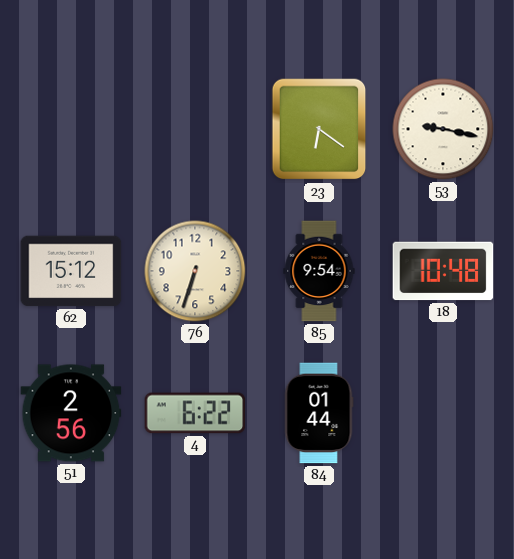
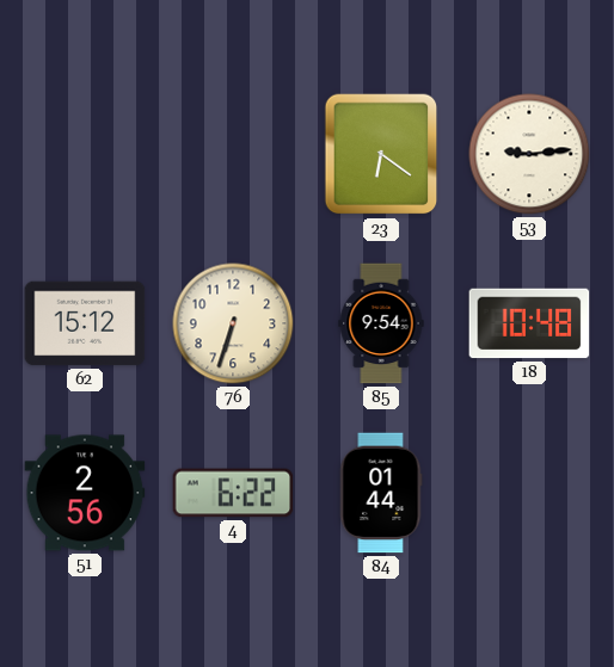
53: 9:17 -> 9:14
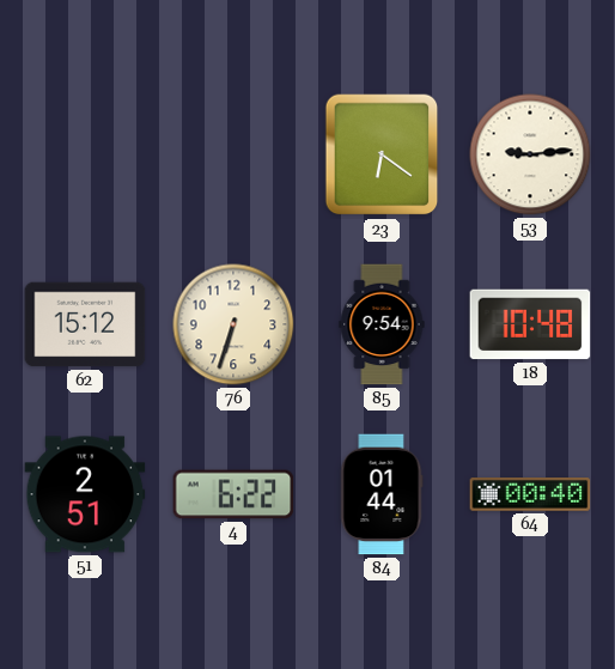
51: 2:56 -> 2:51
64: none -> 00:40
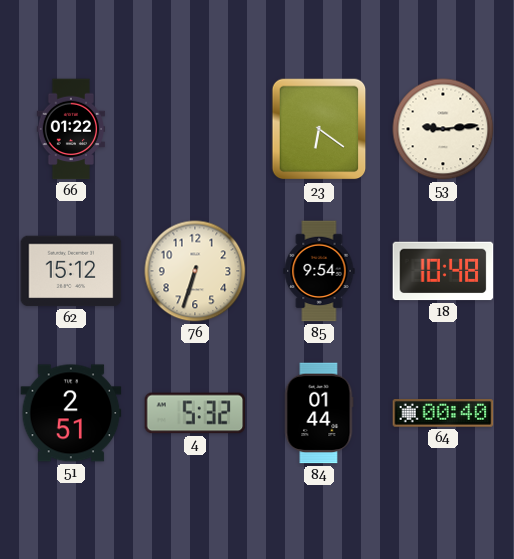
66: none -> 01:22
4: 6:22 -> 5:32
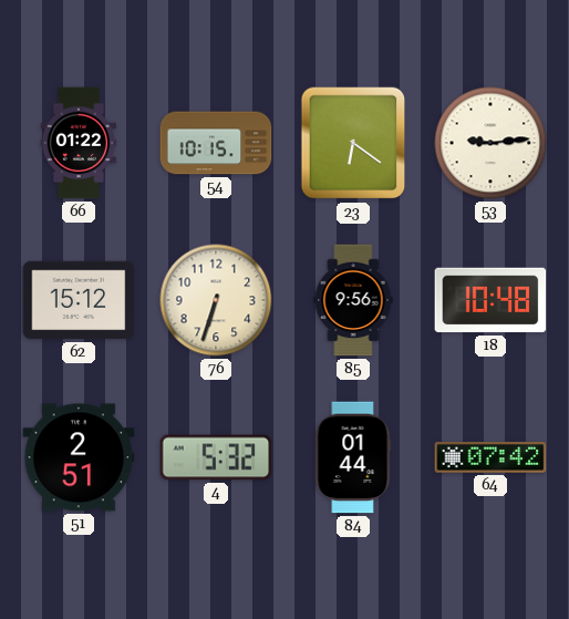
54: none -> 10:15
85: 9:54 -> 9:56
64: 00:40 -> 07:42
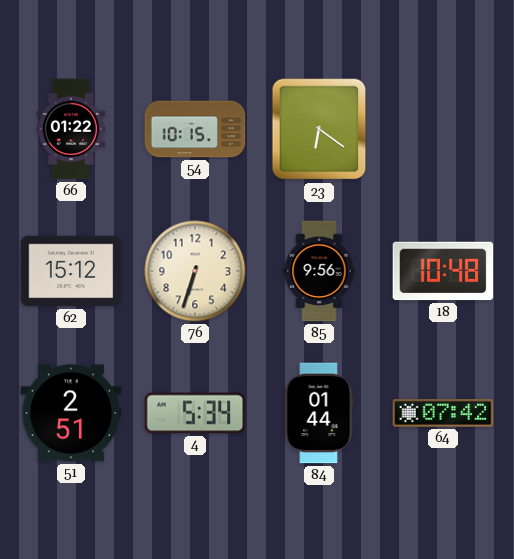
53: 9:14 -> none
4: 5:32 -> 5:34
